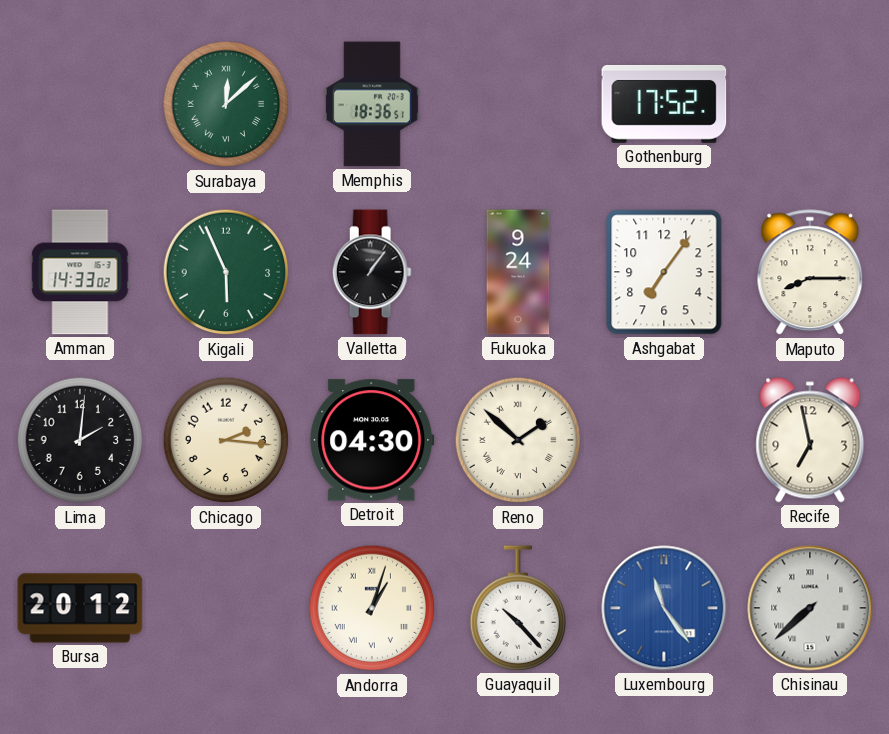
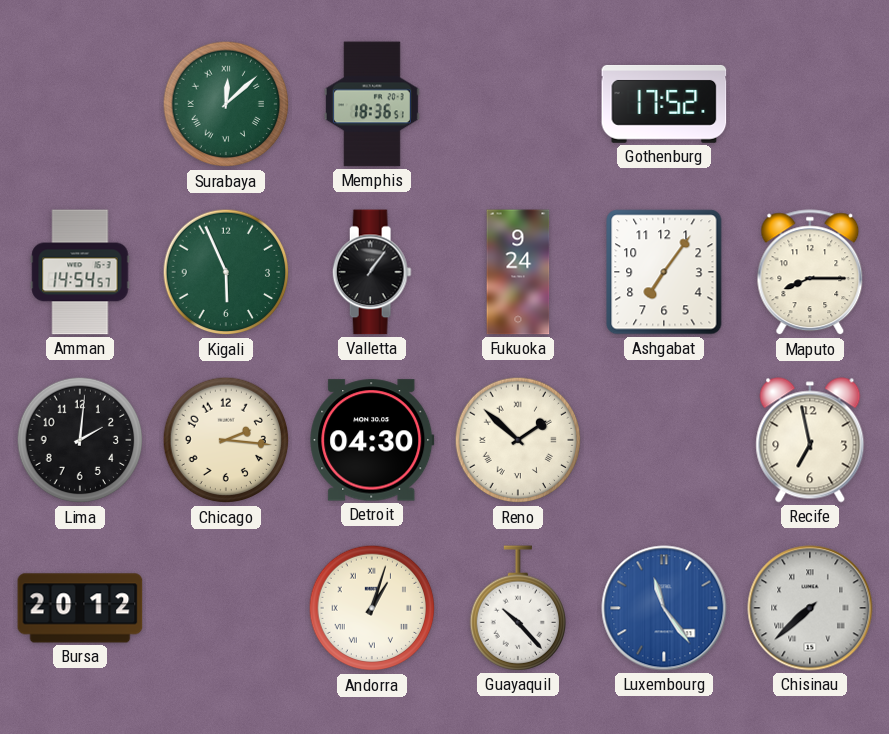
Amman: 14:33 -> 14:54
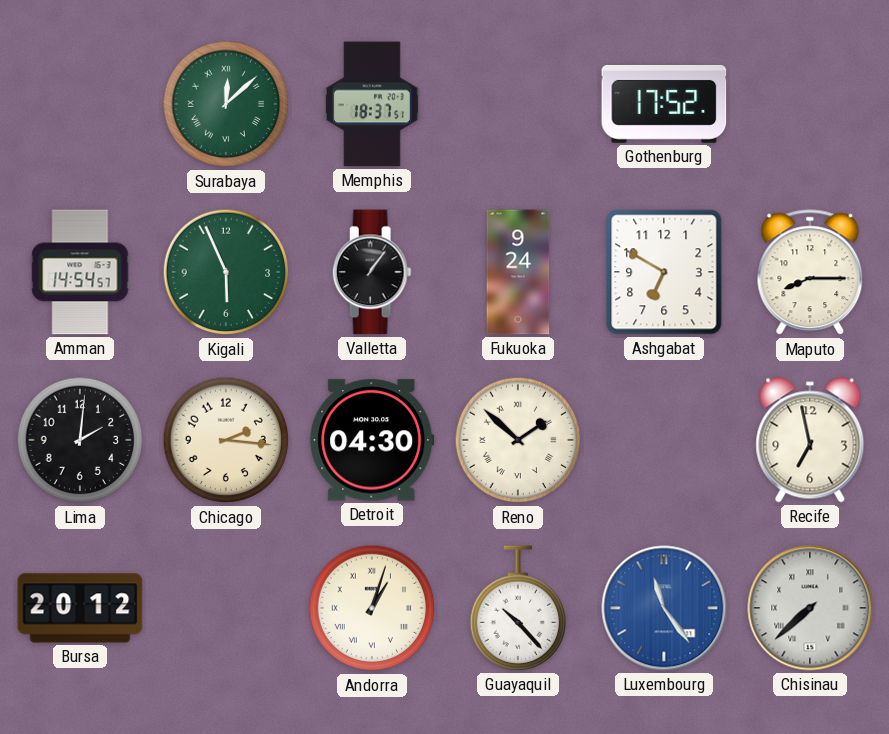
Memphis: 18:36 -> 18:37
Ashgabat: 7:06 -> 6:50
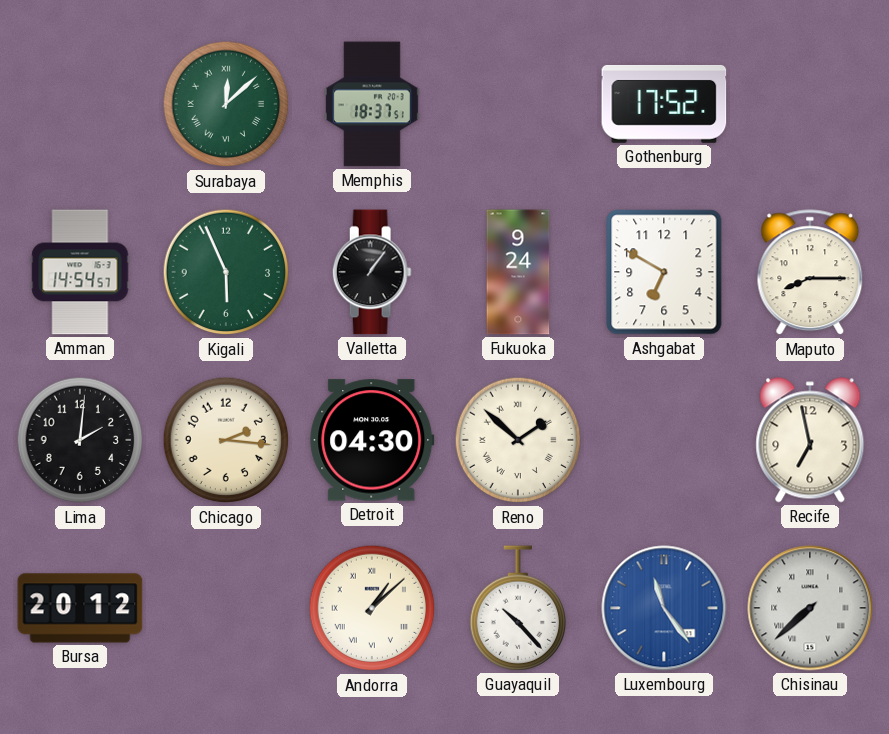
Andorra: 1:03 -> 1:08
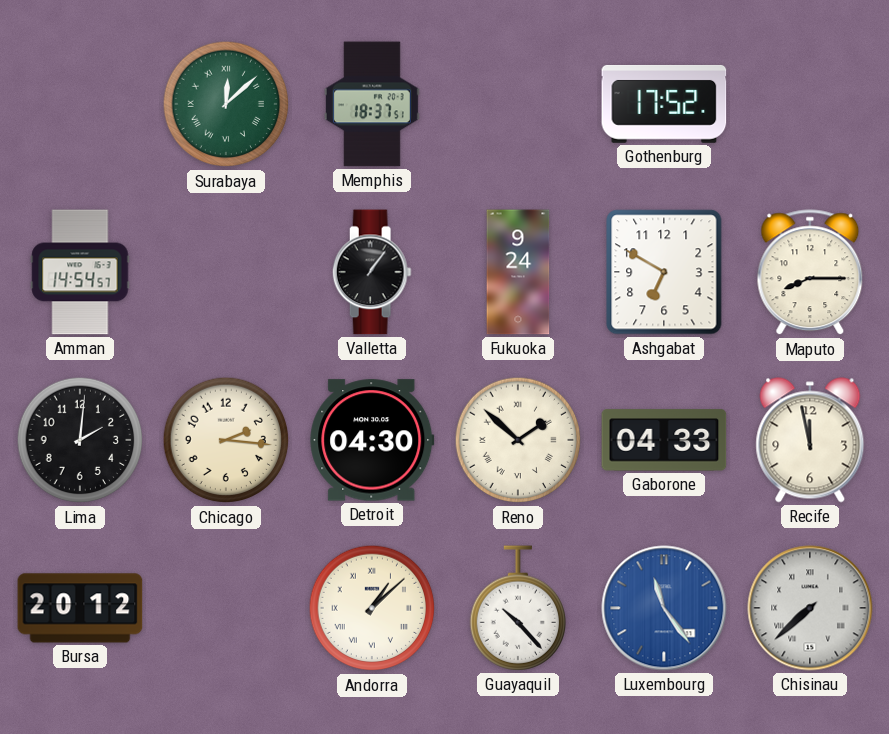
Kigali: 5:56 -> none
Gaborone: none -> 04:33
Recife: 6:58 -> 11:58
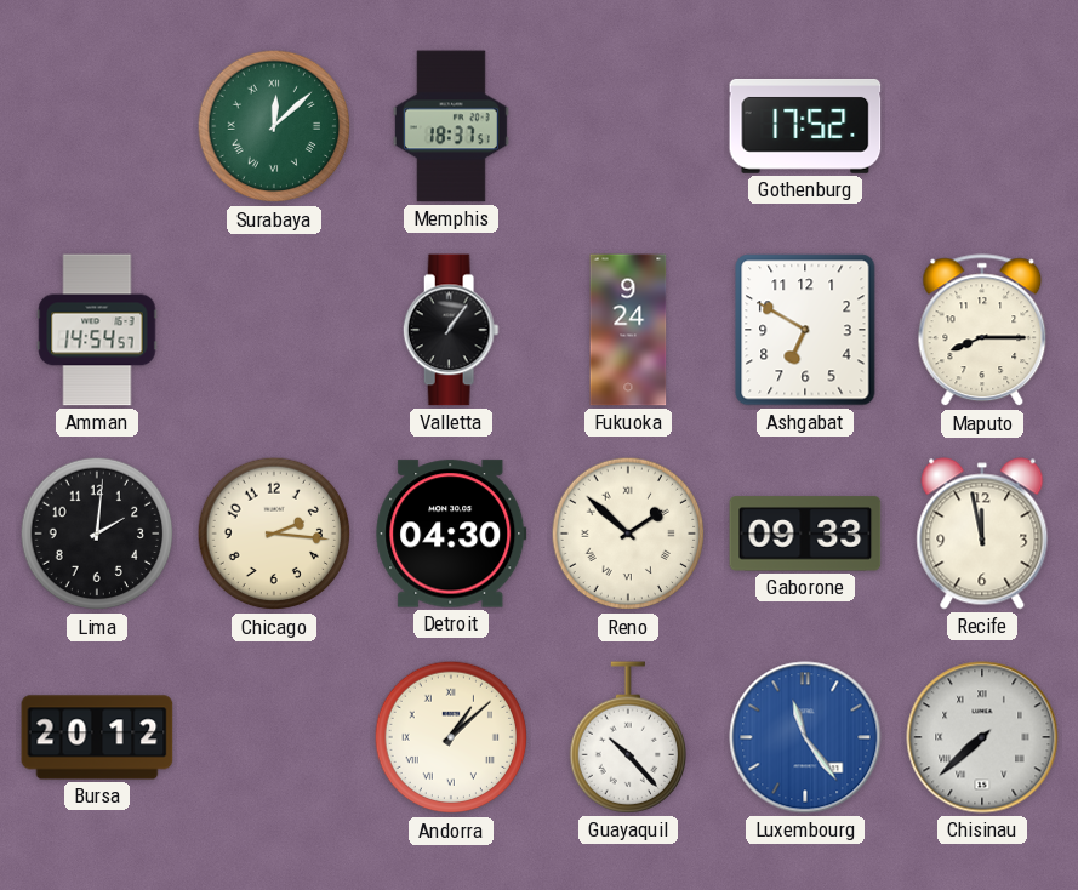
Gaborone: 04:33 -> 09:33
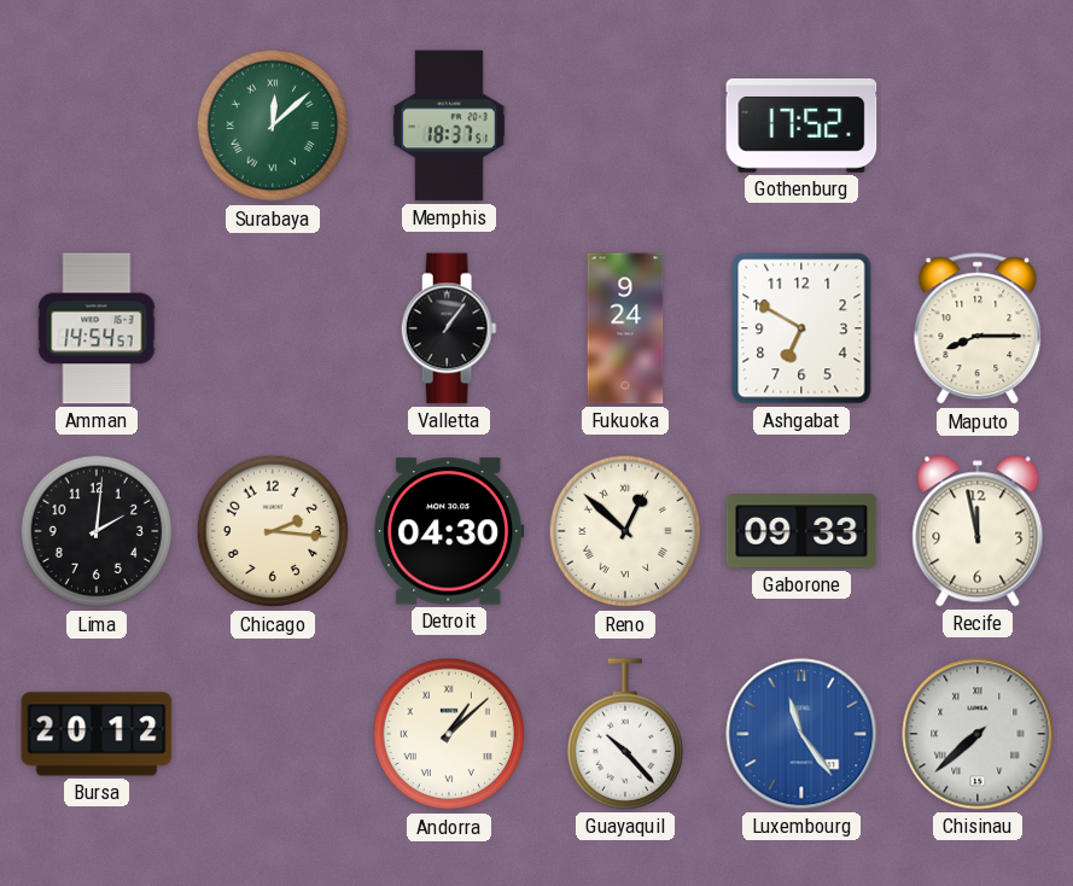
Reno: 1:52 -> 12:52
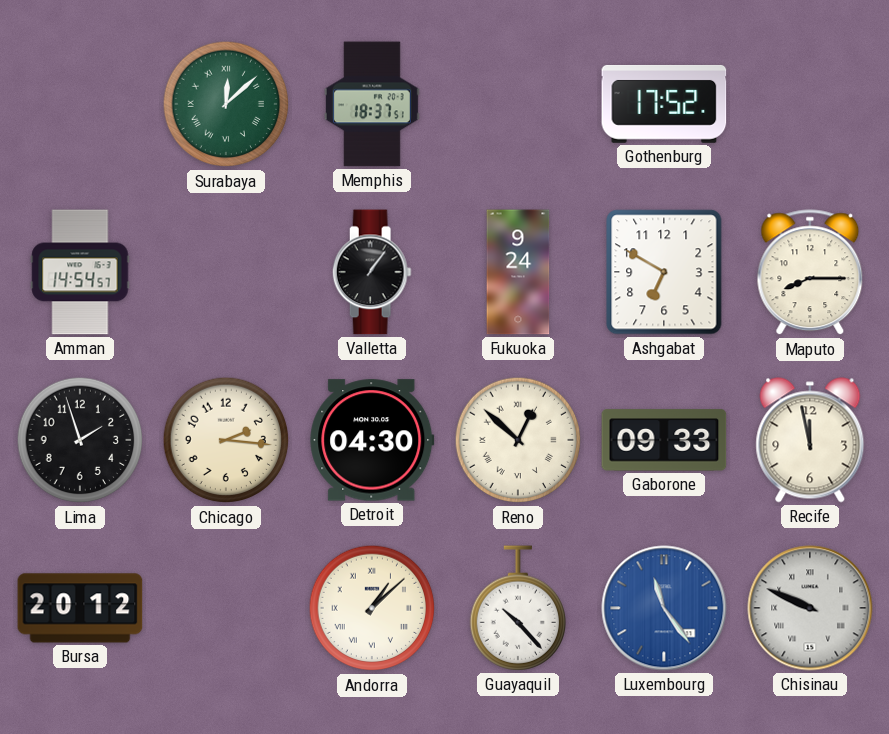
Lima: 2:01 -> 1:57
Chisinau: 7:38 -> 9:49
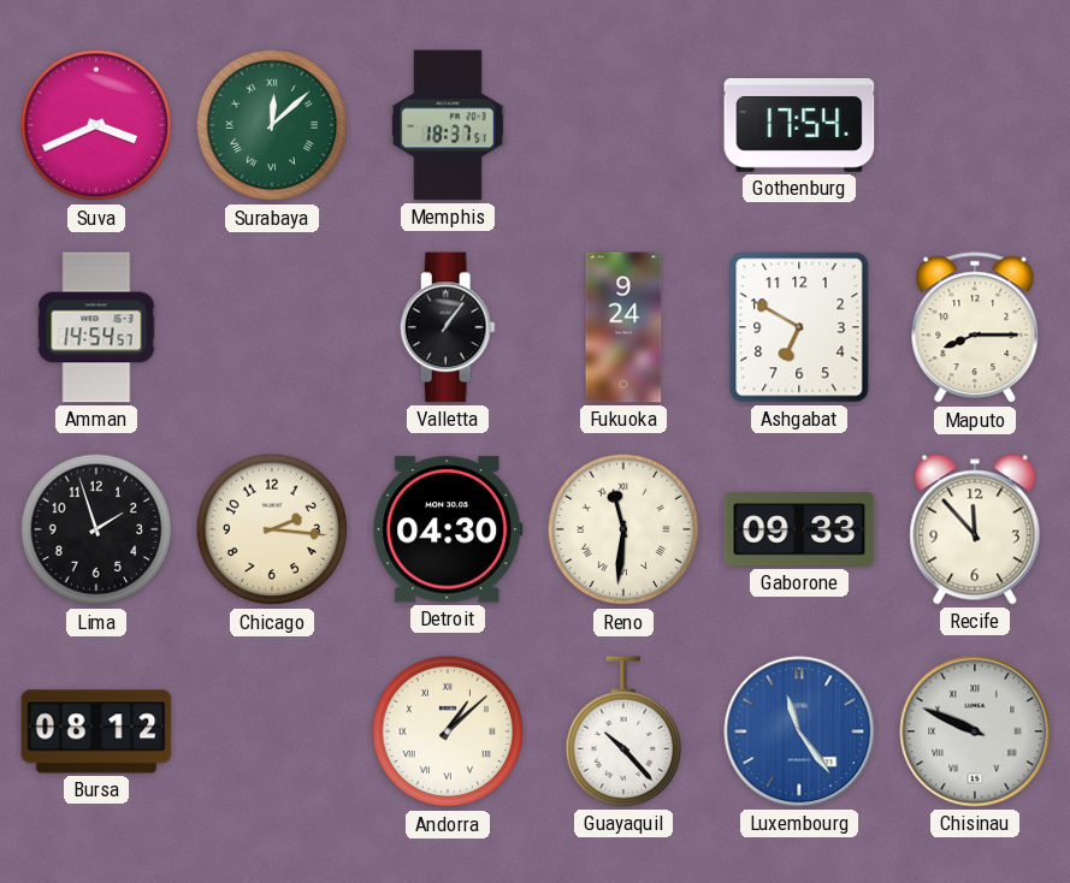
Suva: none -> 3:41
Gothenburg: 17:52 -> 17:54
Reno: 12:52 -> 11:31
Recife: 11:58 -> 11:53
Bursa: 20:12 -> 08:12
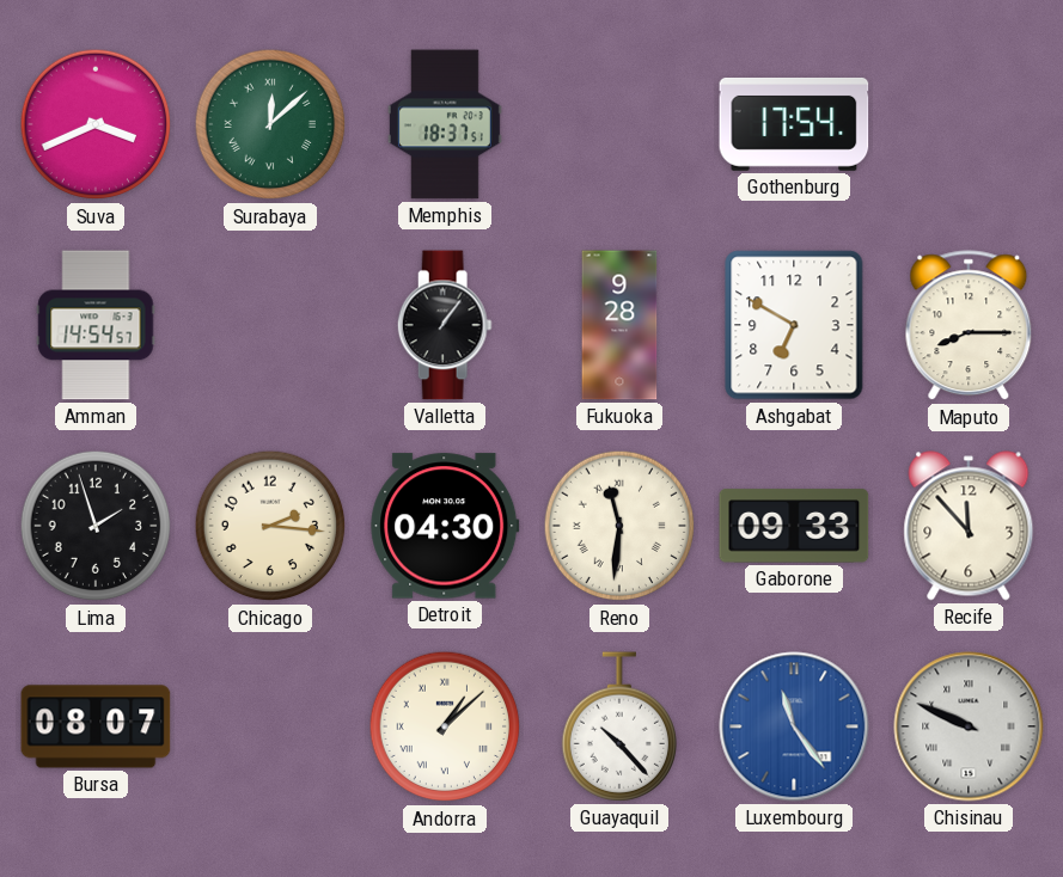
Fukuoka: 9:24 -> 9:28
Bursa: 08:12 -> 08:07
